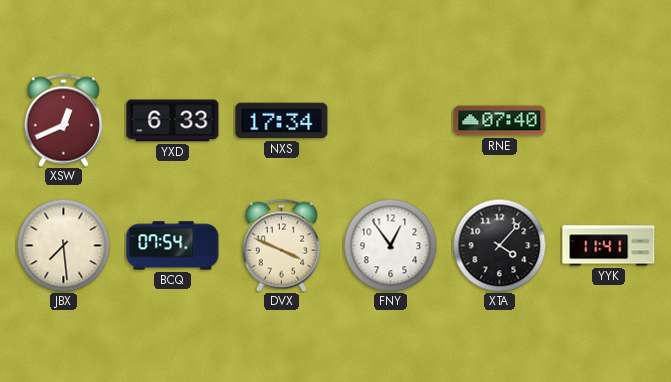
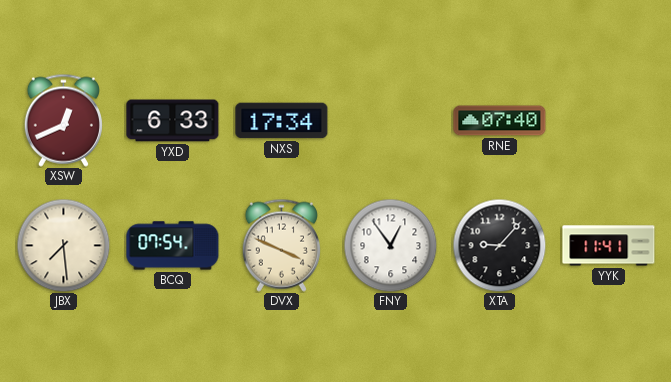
XTA: 4:07 -> 9:07
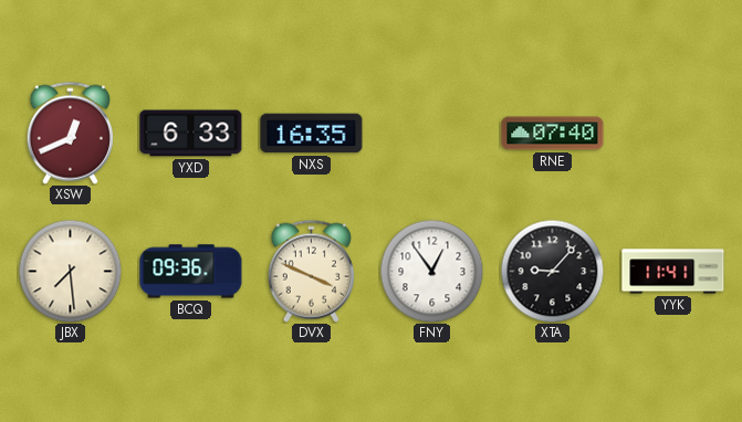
NXS: 17:34 -> 16:35
BCQ: 07:54 -> 09:36
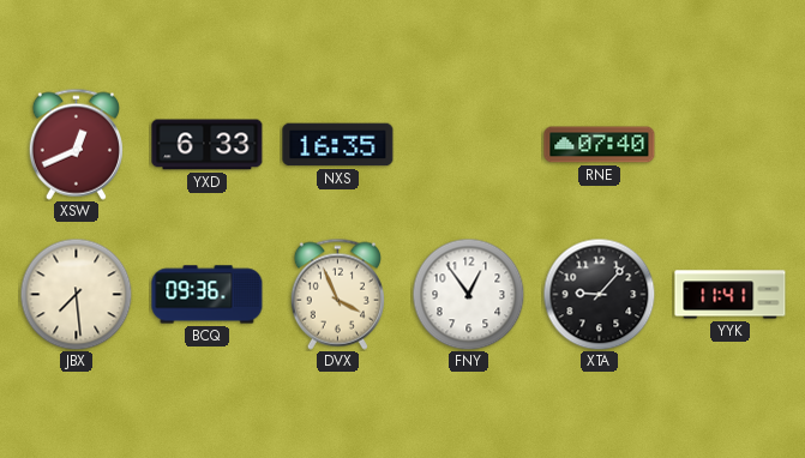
DVX: 3:49 -> 3:56
